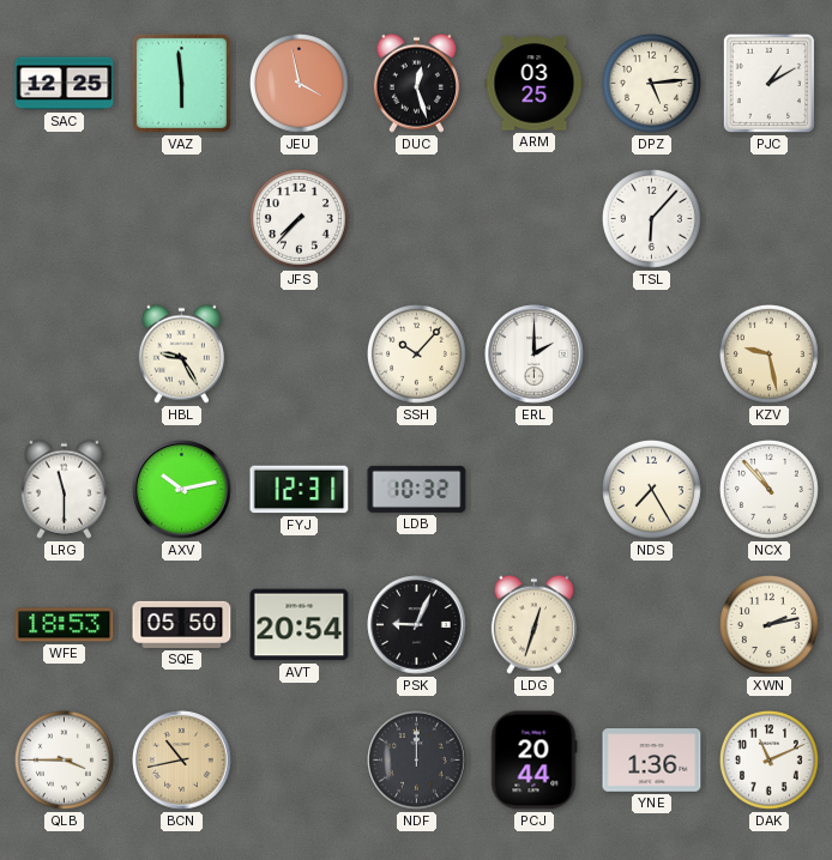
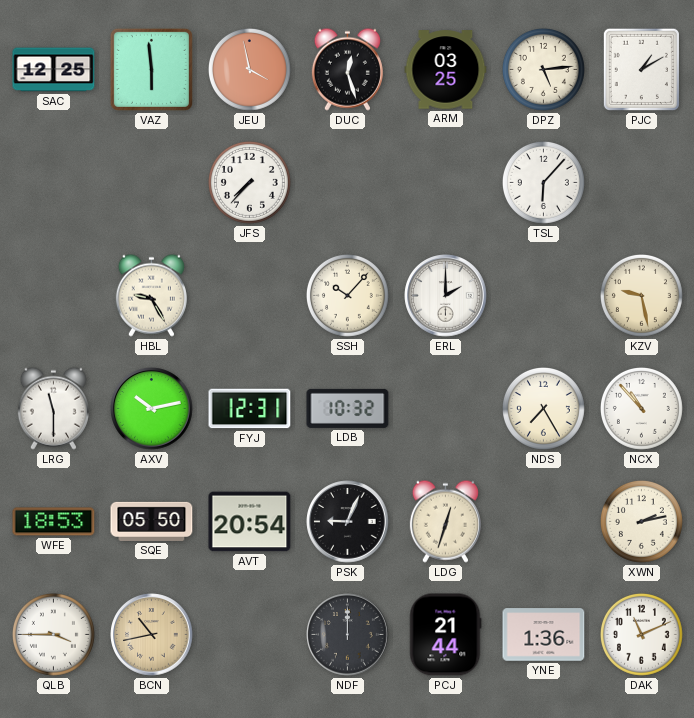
PCJ: 20:44 -> 21:44
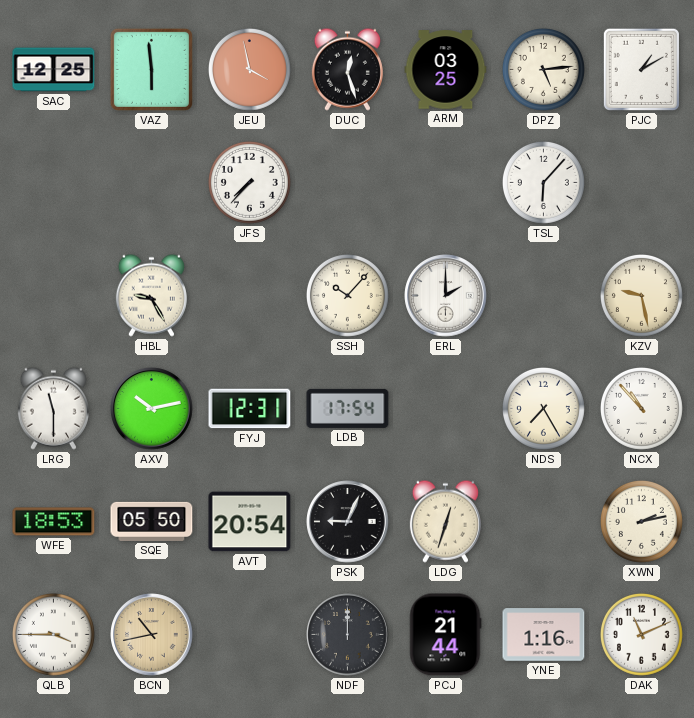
LDB: 10:32 -> 17:54
YNE: 1:36 -> 1:16
